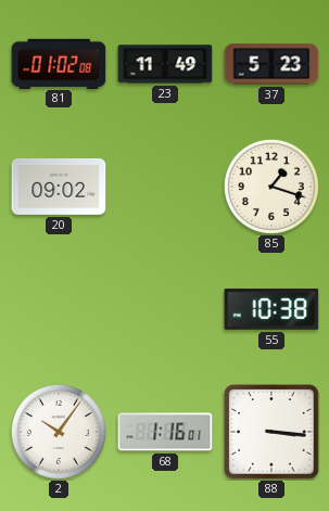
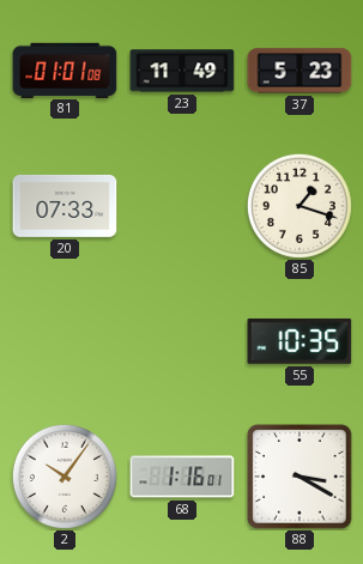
81: 01:02 -> 01:01
20: 09:02 -> 07:33
55: 10:38 -> 10:35
88: 3:16 -> 3:20
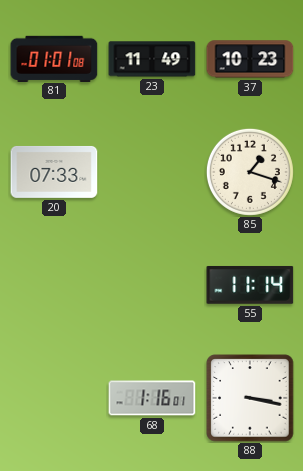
37: 5:23 -> 10:23
55: 10:35 -> 11:14
2: 10:06 -> none
88: 3:20 -> 3:17
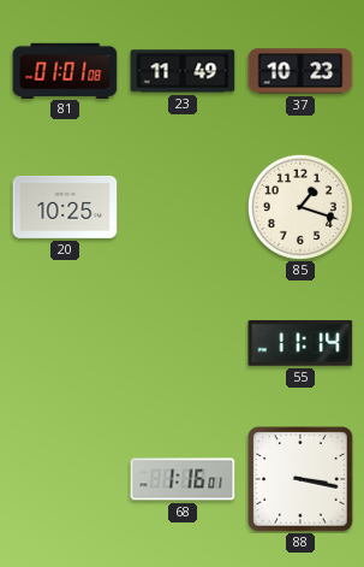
20: 07:33 -> 10:25
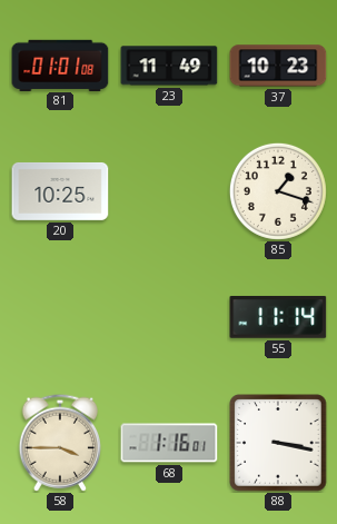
58: none -> 3:45
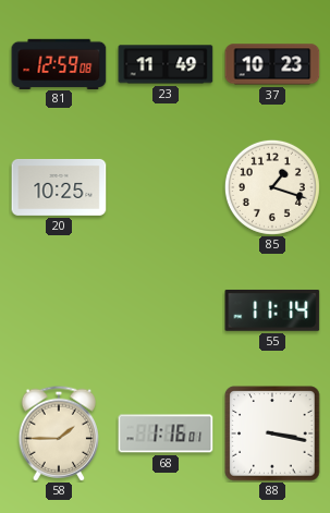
81: 01:01 -> 12:59
58: 3:45 -> 1:45
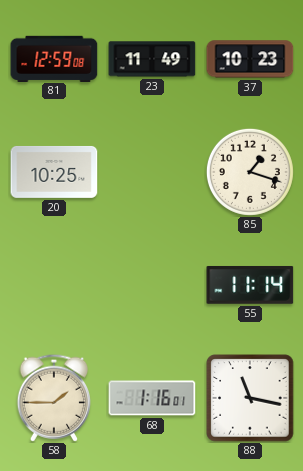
88: 3:17 -> 11:17
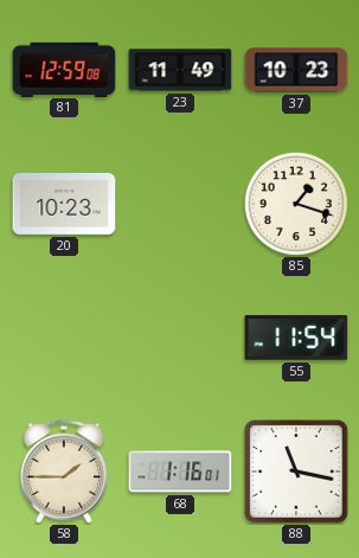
20: 10:25 -> 10:23
55: 11:14 -> 11:54
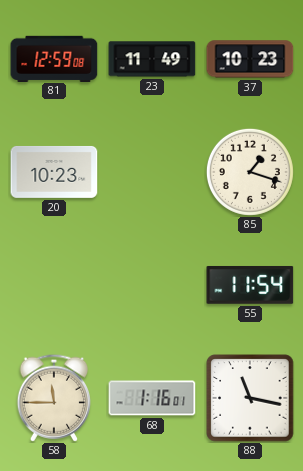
58: 1:45 -> 11:45
